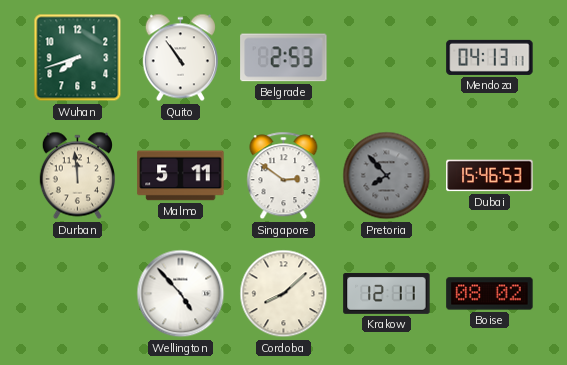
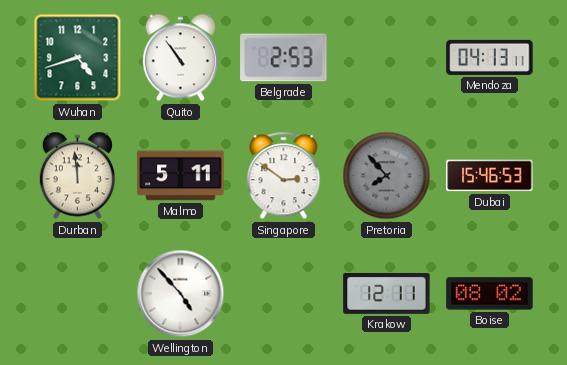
Wuhan: 7:42 -> 4:42
Cordoba: 8:08 -> none
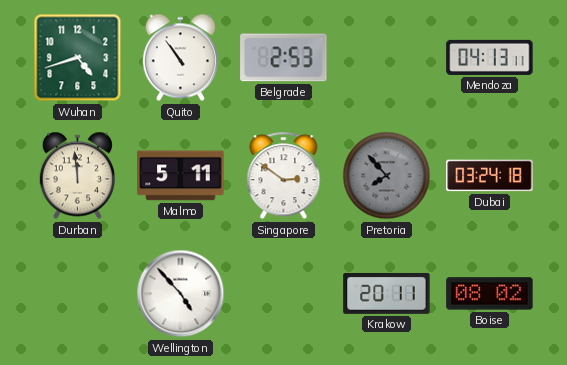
Dubai: 15:46 -> 03:24
Krakow: 12:11 -> 20:11
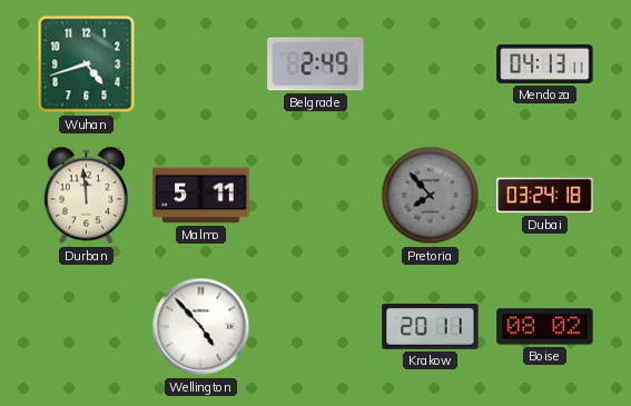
Quito: 10:54 -> none
Belgrade: 2:53 -> 2:49
Singapore: 2:51 -> none
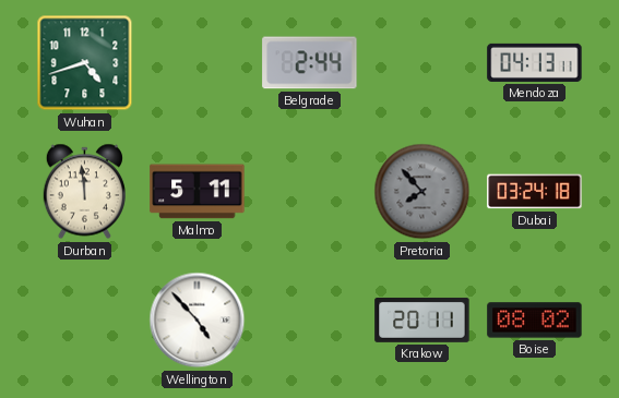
Belgrade: 2:49 -> 2:44
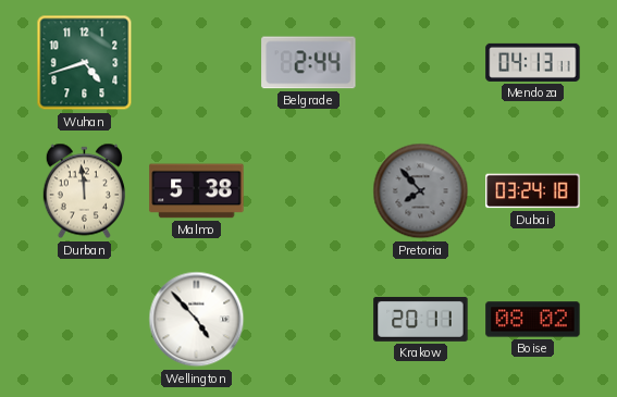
Malmo: 5:11 -> 5:38
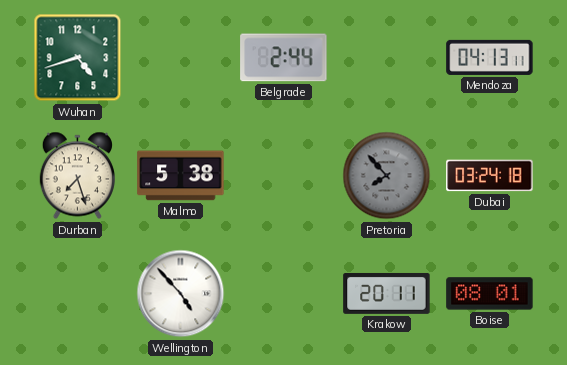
Durban: 11:59 -> 7:27
Boise: 08:02 -> 08:01
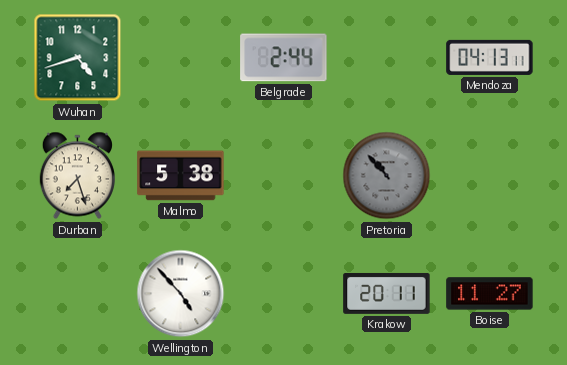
Pretoria: 7:53 -> 10:53
Dubai: 03:24 -> none
Boise: 08:01 -> 11:27
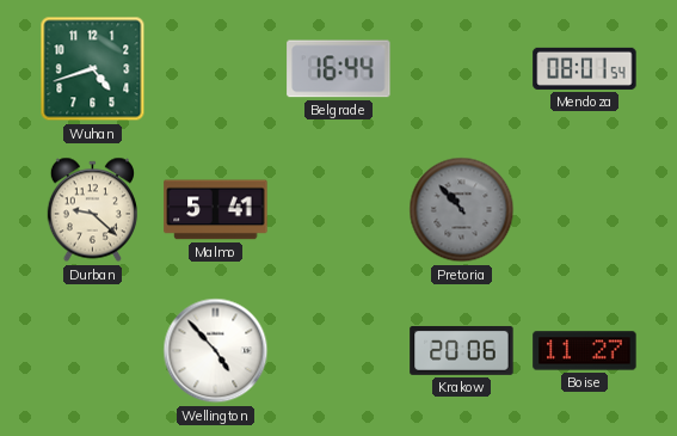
Belgrade: 2:44 -> 16:44
Mendoza: 04:13 -> 08:01
Durban: 7:27 -> 9:22
Malmo: 5:38 -> 5:41
Krakow: 20:11 -> 20:06
